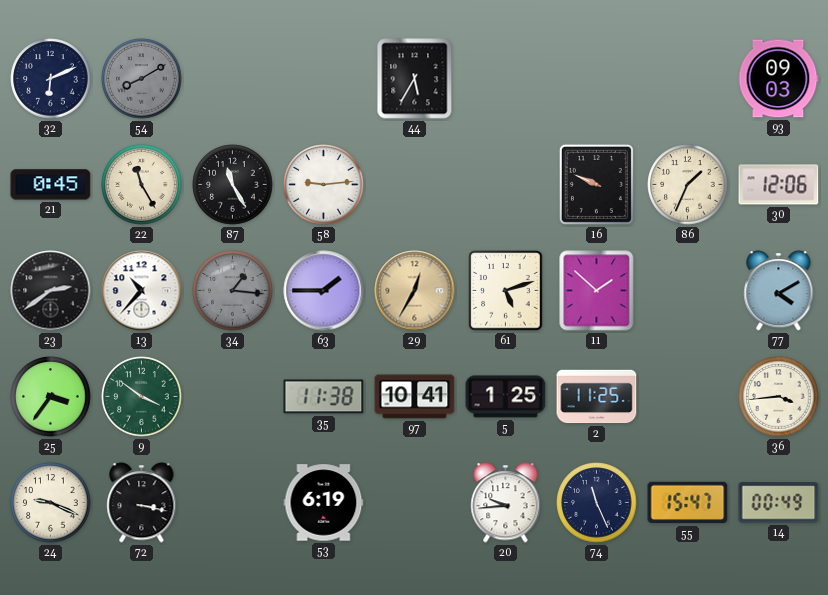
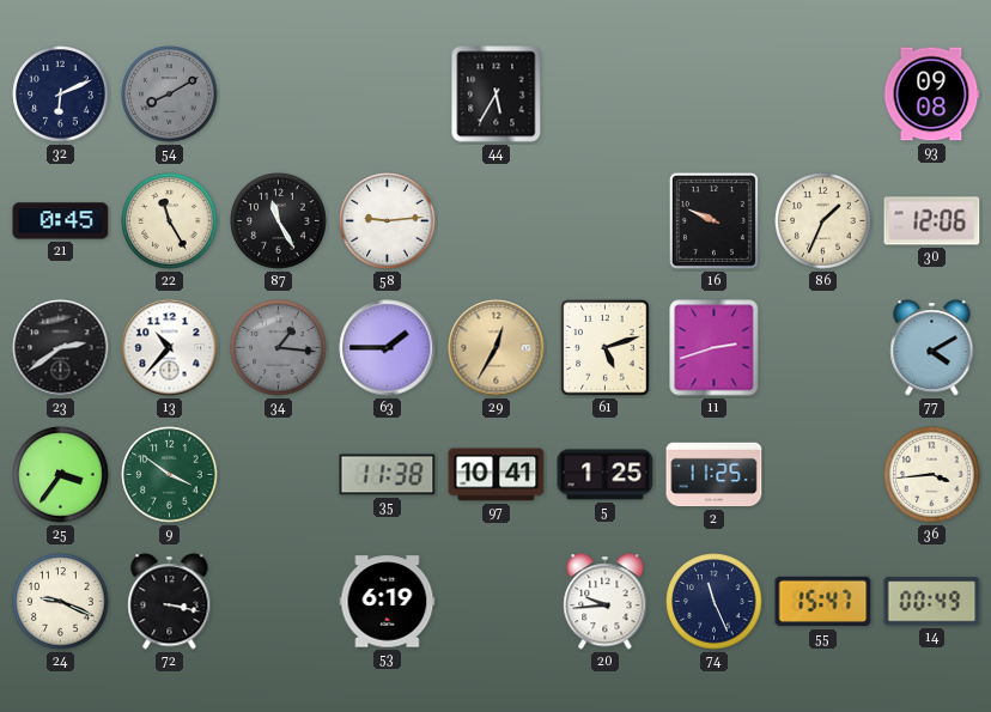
93: 09:03 -> 09:08
11: 1:52 -> 2:42
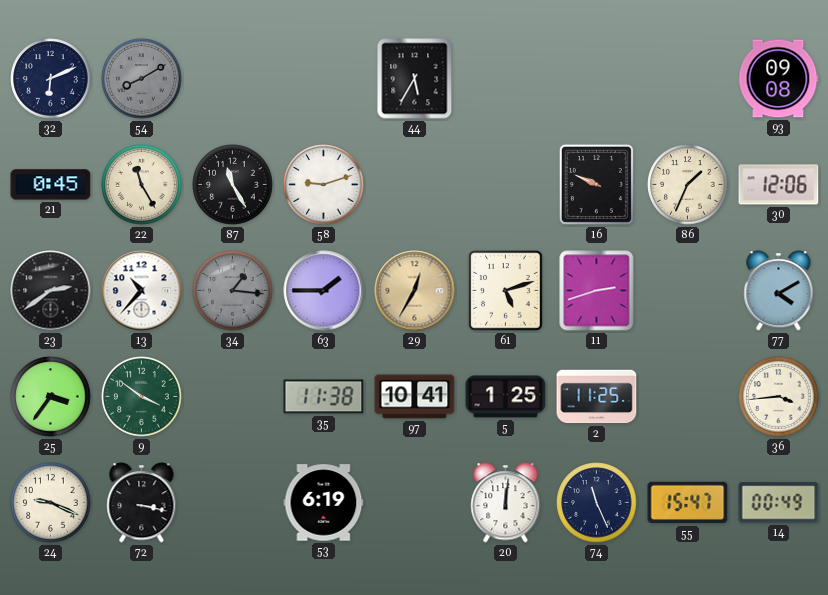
58: 9:14 -> 9:12
20: 9:44 -> 12:01
